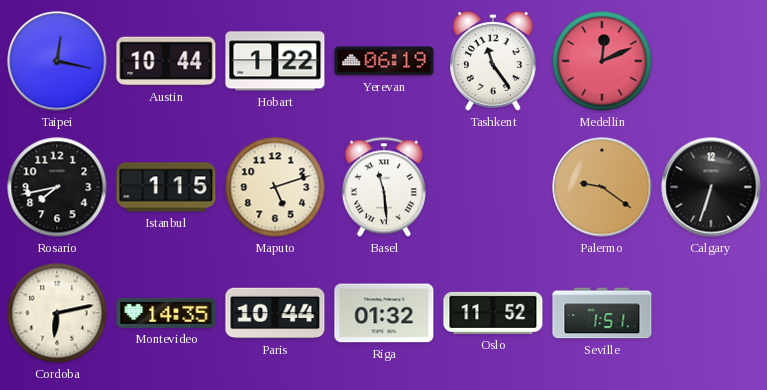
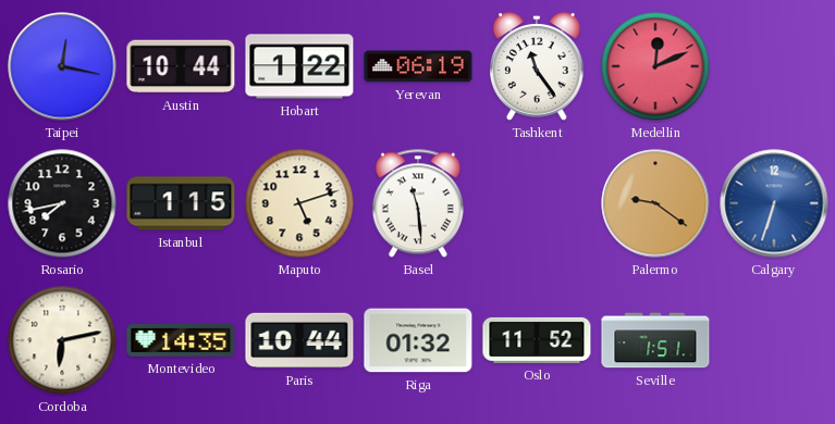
Calgary dial: black -> blue
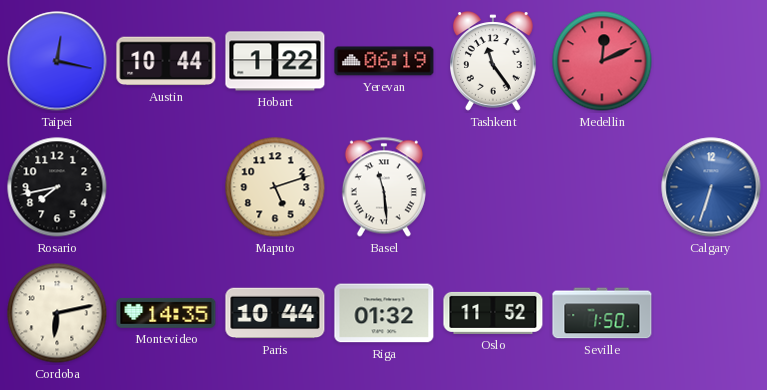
Istanbul: 1:15 -> none
Palermo: 9:21 -> none
Seville: 1:51 -> 1:50
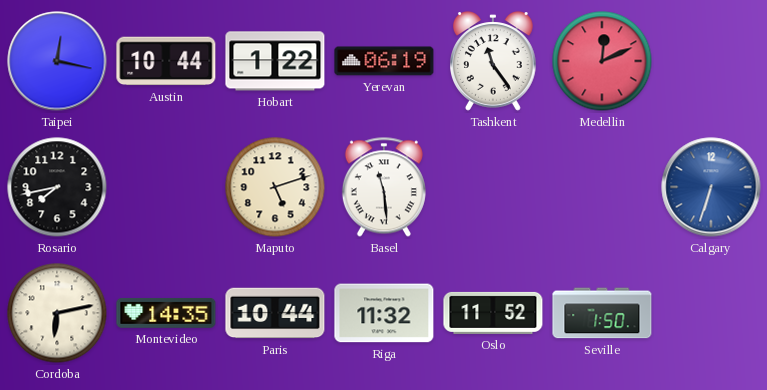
Riga: 01:32 -> 11:32
